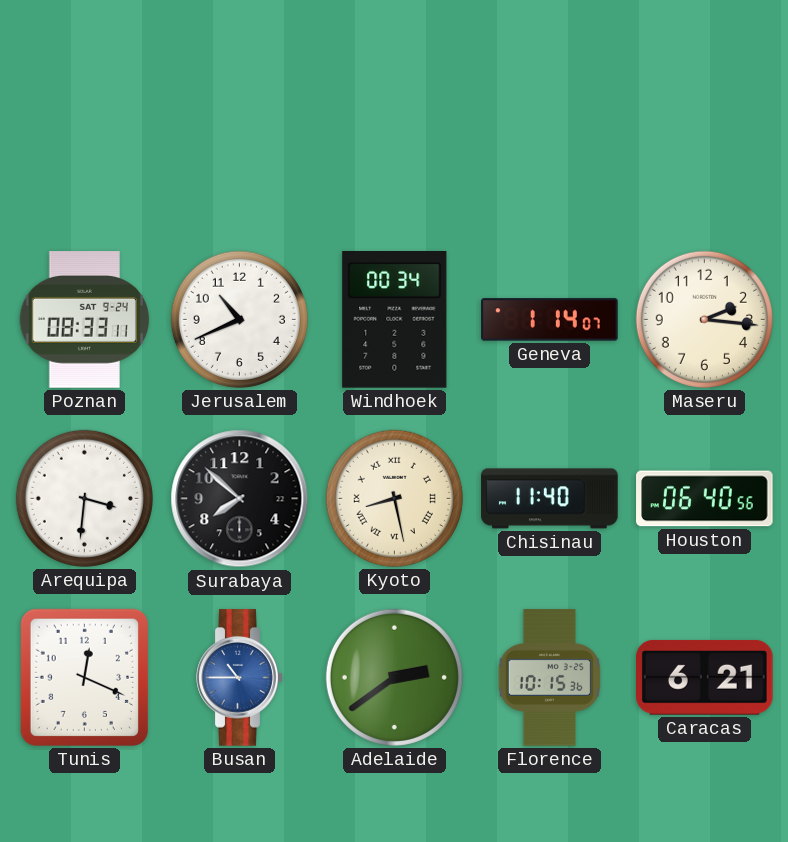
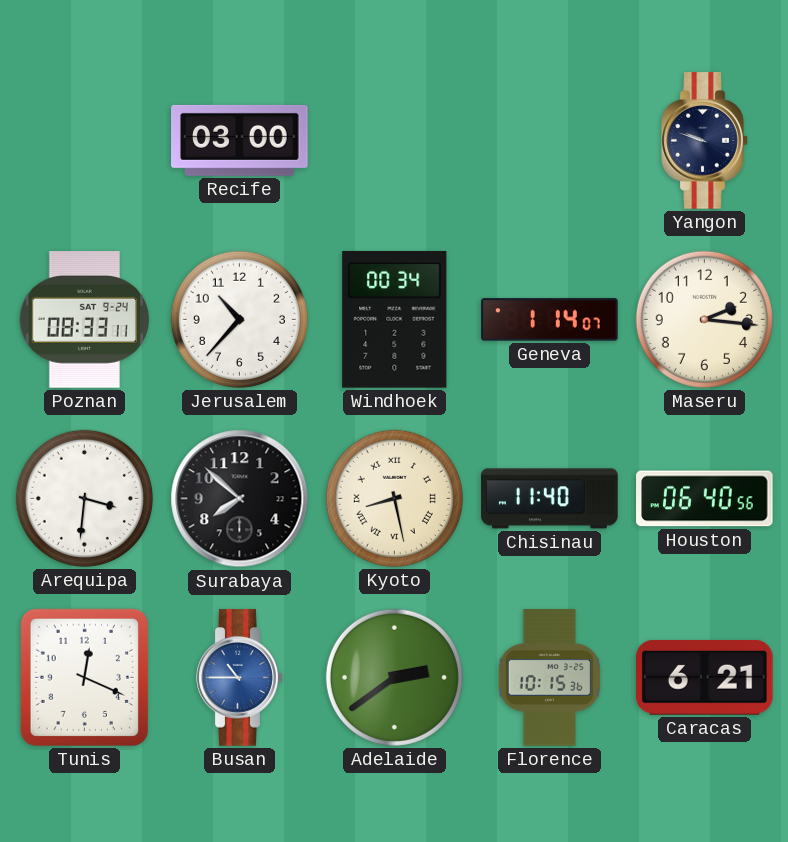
Recife: none -> 03:00
Yangon: none -> 9:48
Jerusalem: 10:41 -> 10:37
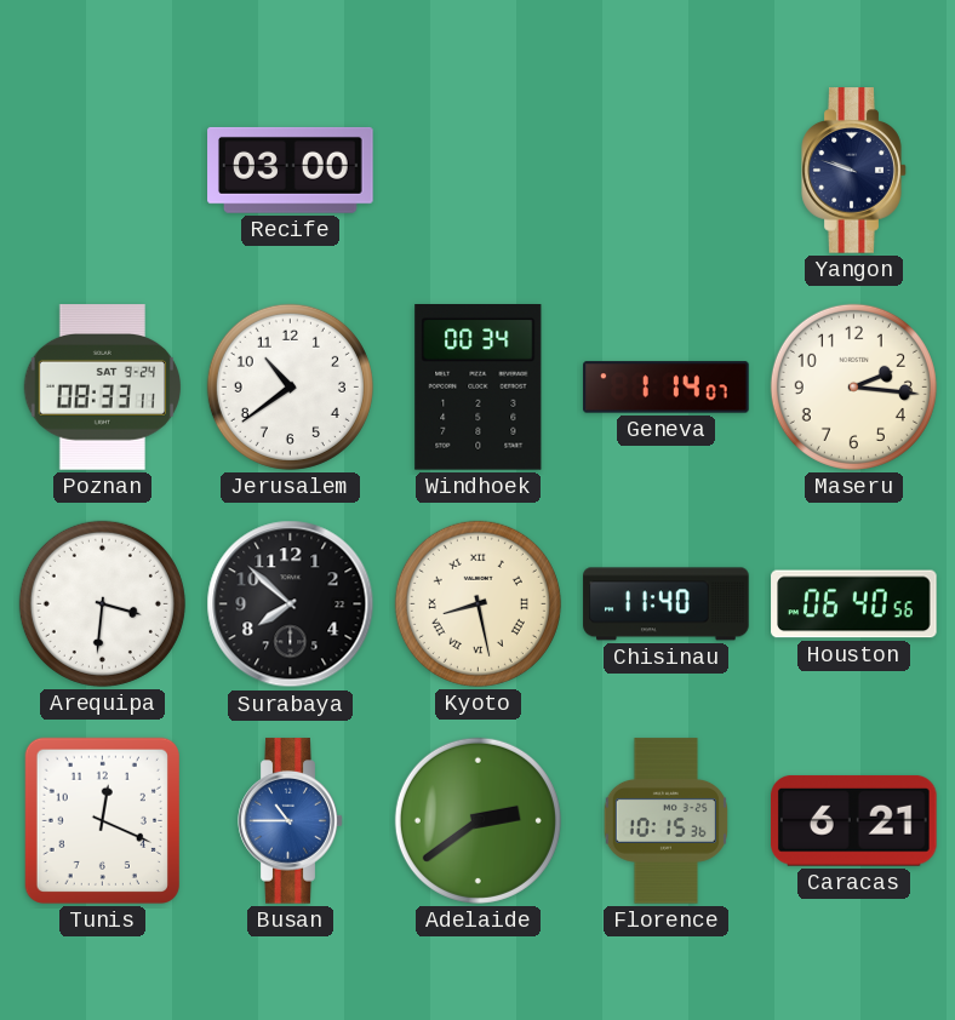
Jerusalem: 10:37 -> 10:39
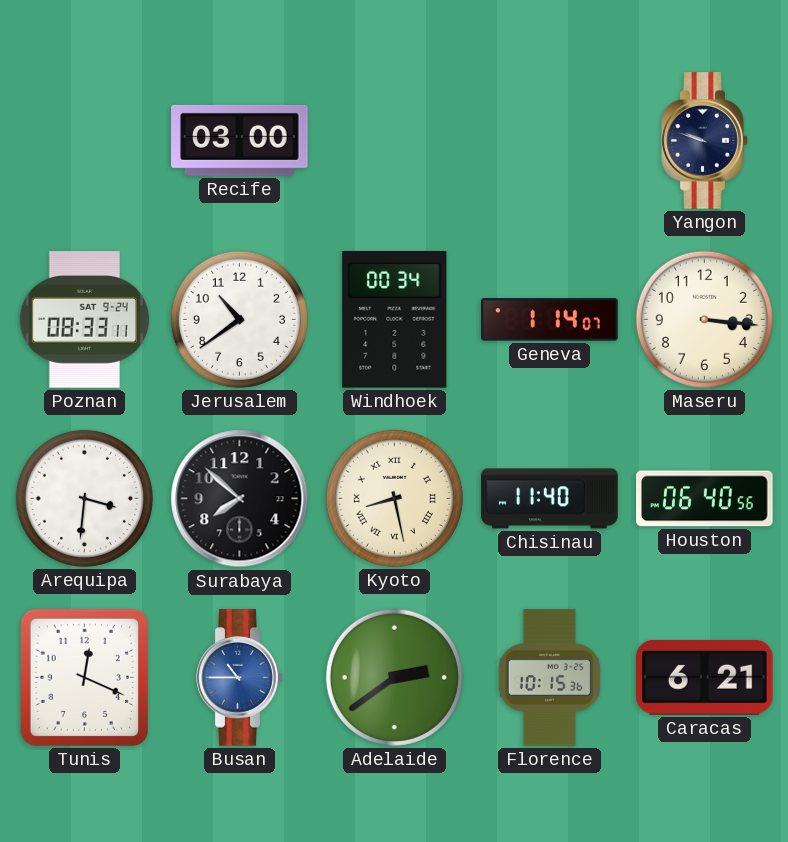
Maseru: 2:16 -> 3:16
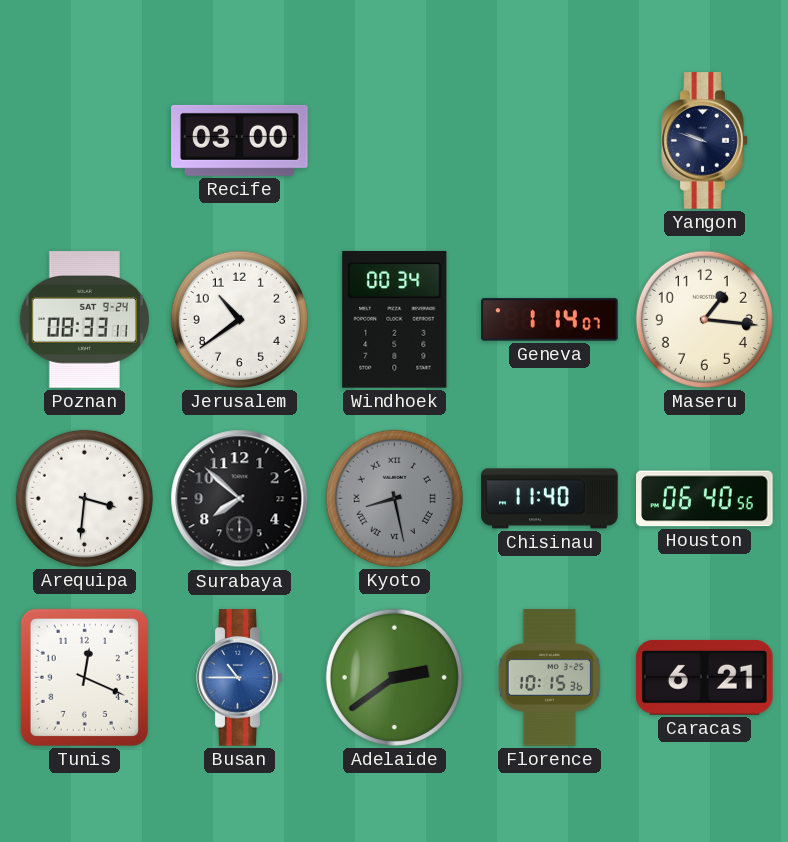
Maseru: 3:16 -> 1:16
Kyoto dial: cream -> grey
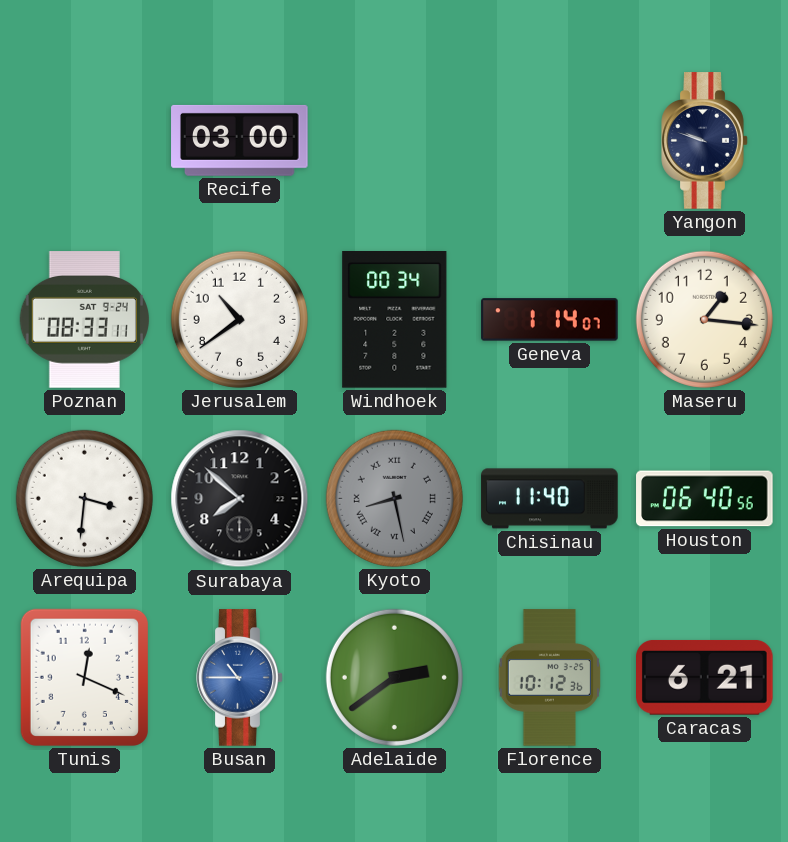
Florence: 10:15 -> 10:12
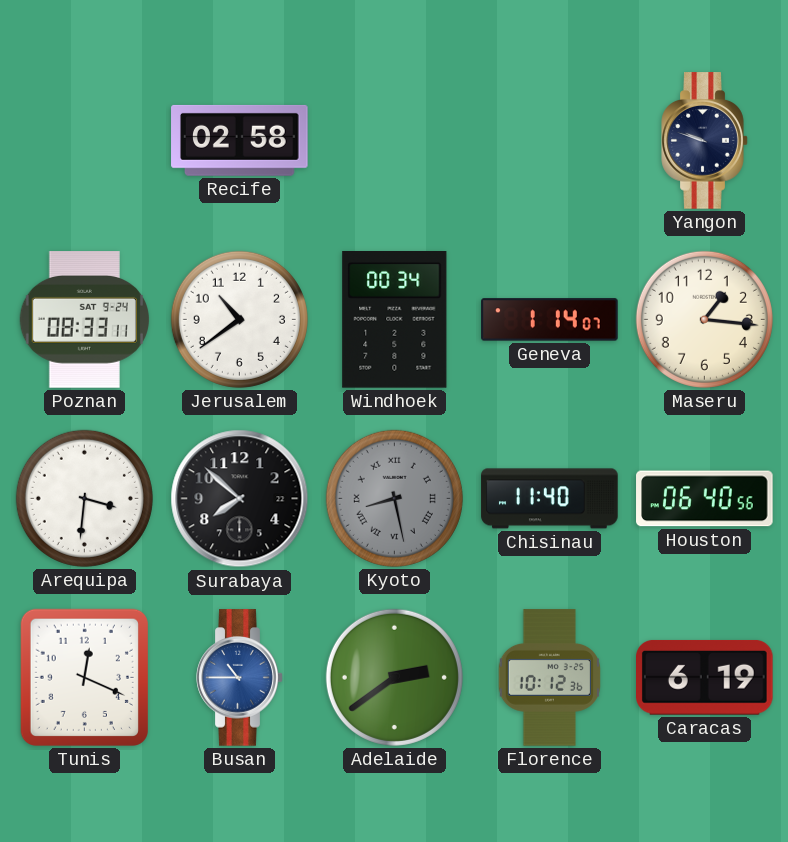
Recife: 03:00 -> 02:58
Caracas: 6:21 -> 6:19
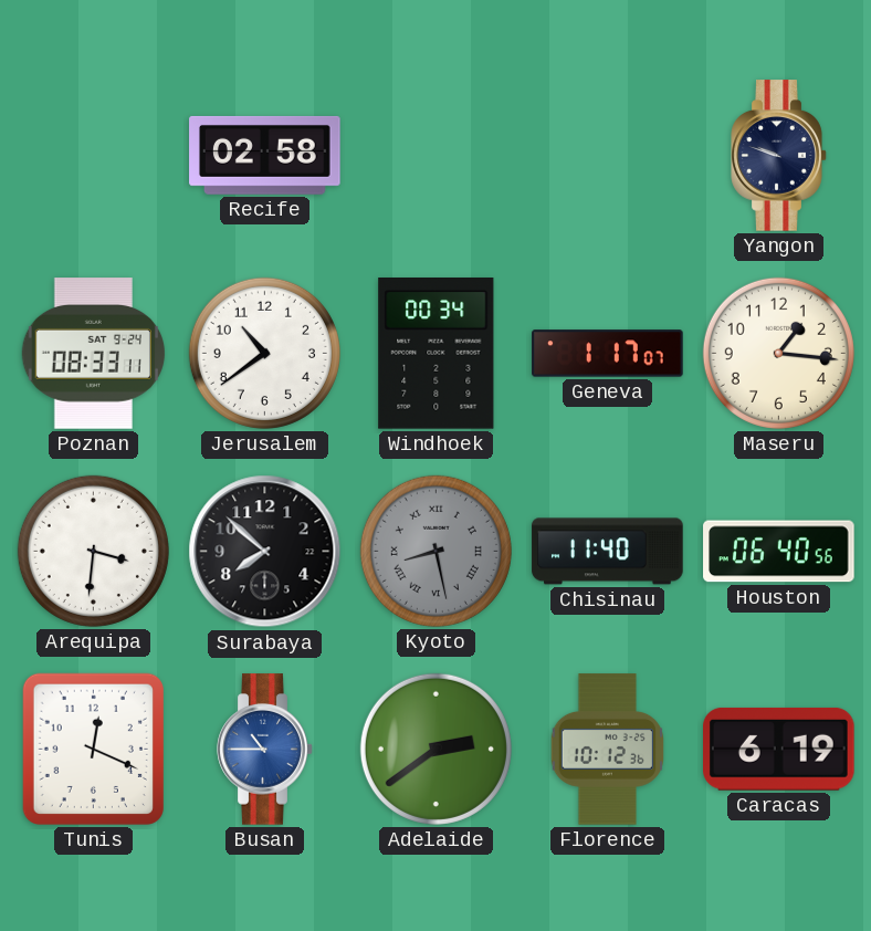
Geneva: 1:14 -> 1:17
